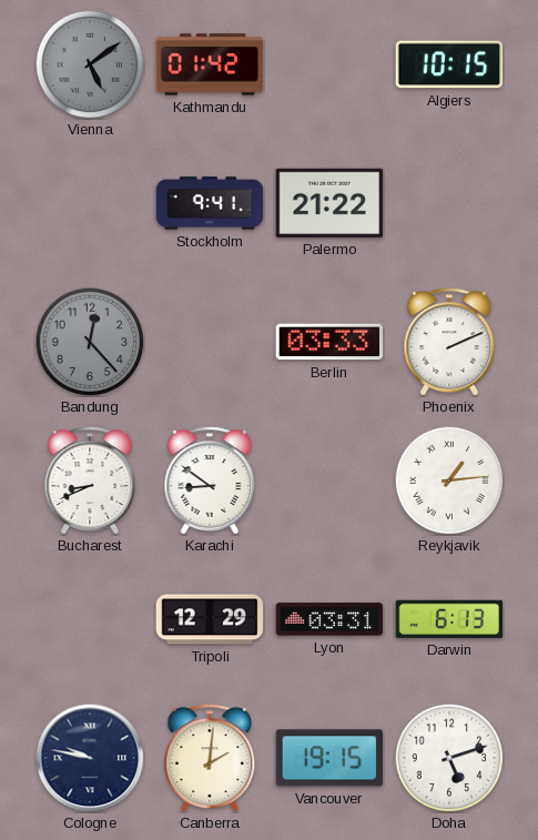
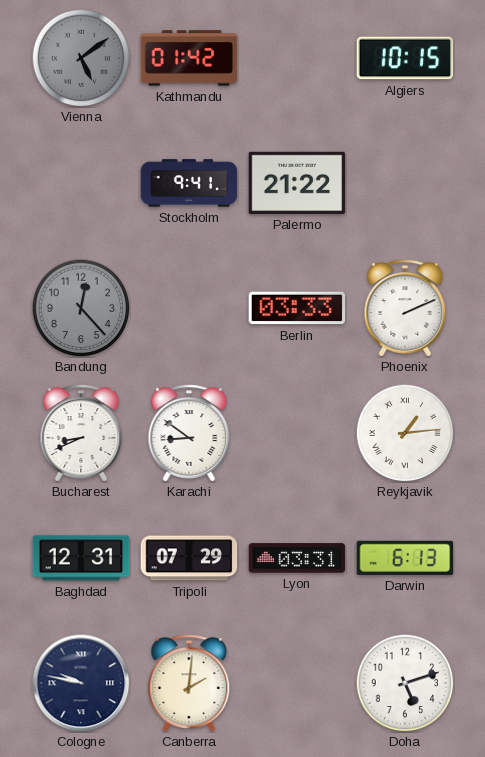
Baghdad: none -> 12:31
Tripoli: 12:29 -> 07:29
Vancouver: 19:15 -> none
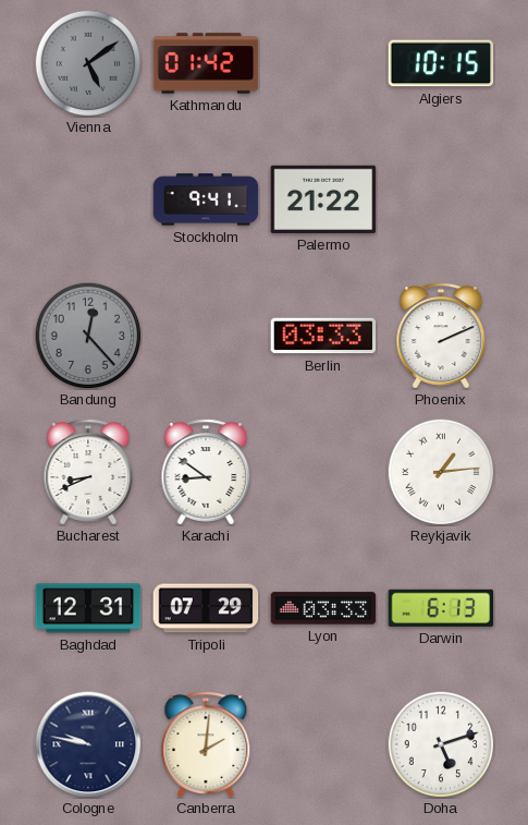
Lyon: 03:31 -> 03:33
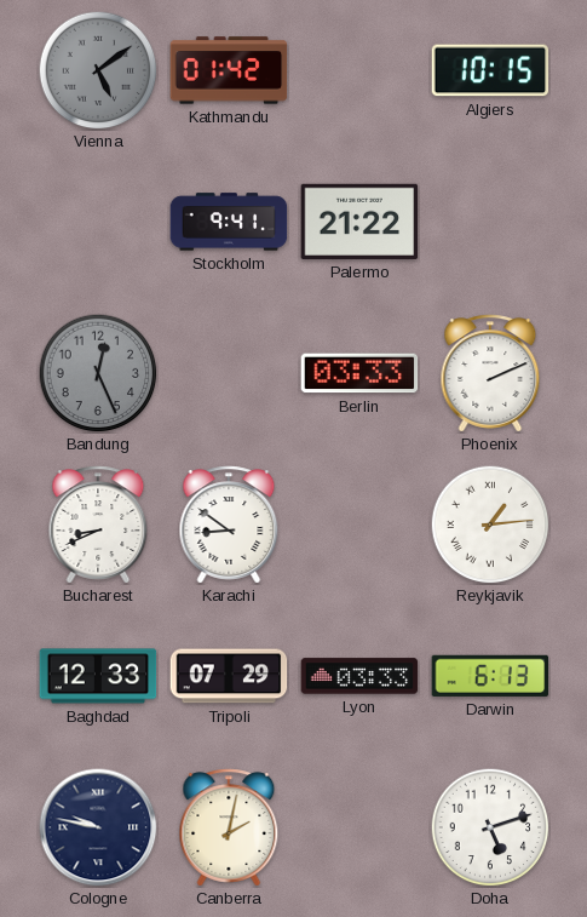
Bandung: 12:23 -> 12:26
Baghdad: 12:31 -> 12:33
Canberra: 2:01 -> 2:02
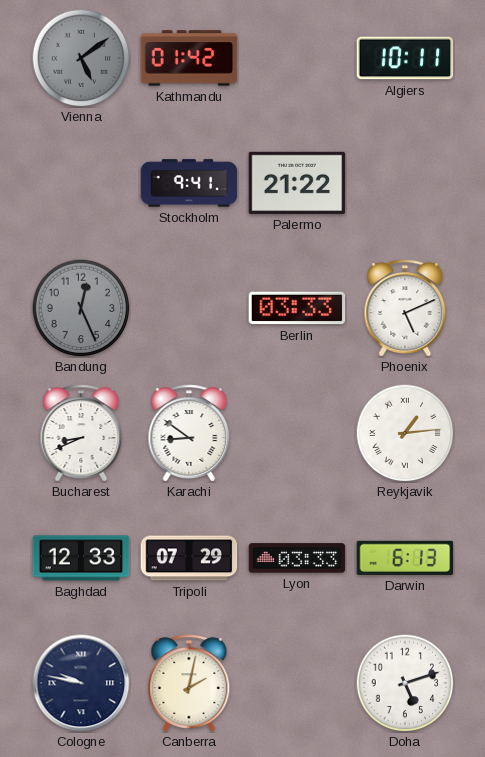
Algiers: 10:15 -> 10:11
Phoenix: 2:11 -> 5:11
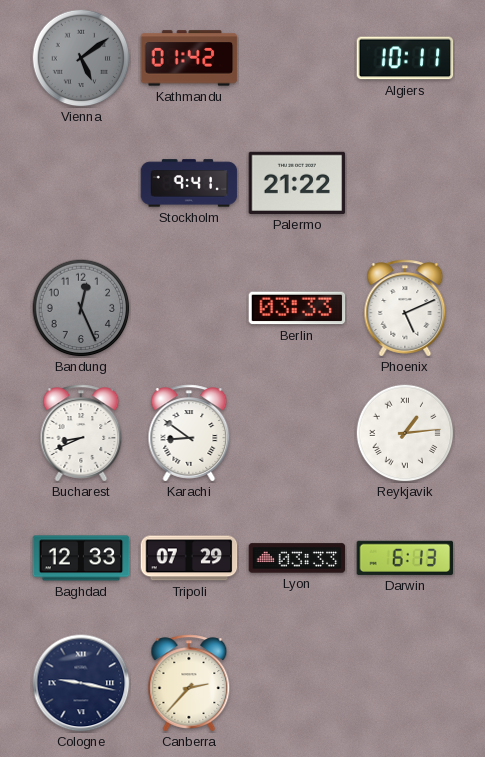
Cologne: 9:47 -> 9:17
Canberra: 2:02 -> 2:37
Doha: 5:12 -> none
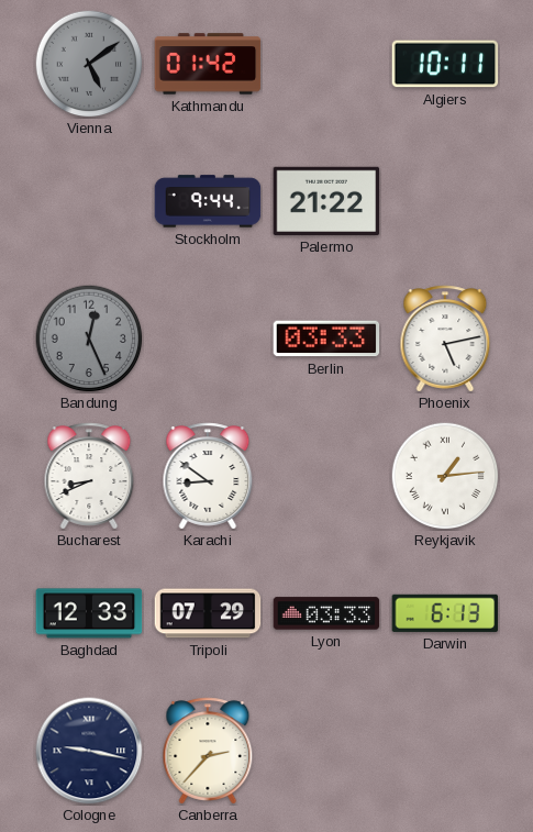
Stockholm: 9:41 -> 9:44
Phoenix: 5:11 -> 5:13
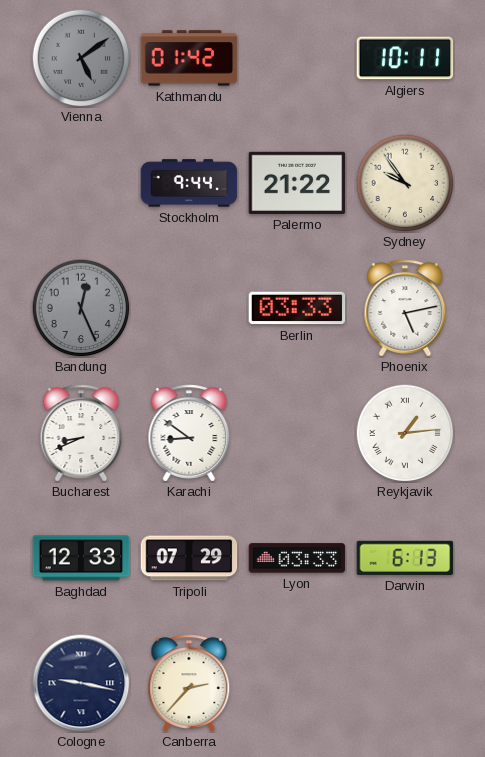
Sydney: none -> 9:54
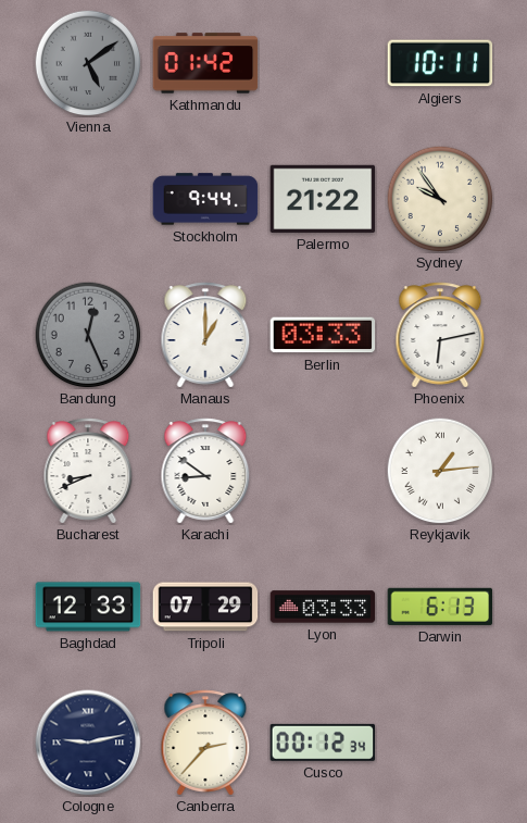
Manaus: none -> 1:00
Phoenix: 5:13 -> 6:13
Cologne: 9:17 -> 9:13
Cusco: none -> 00:12
